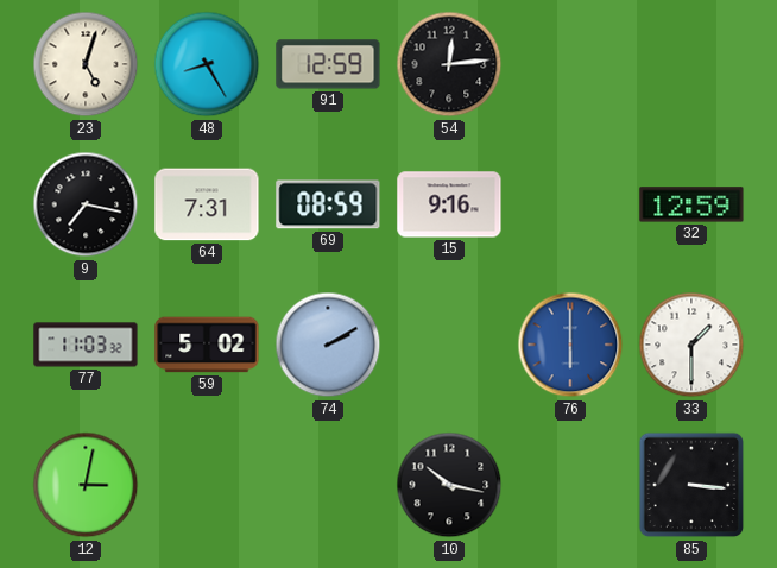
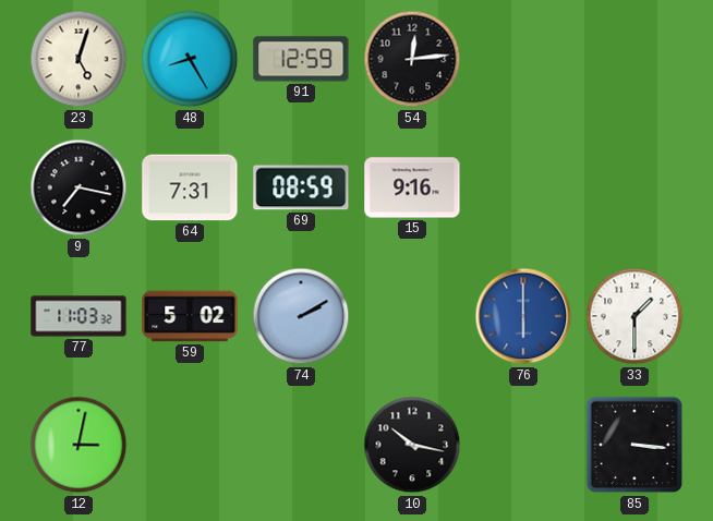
32: 12:59 -> none
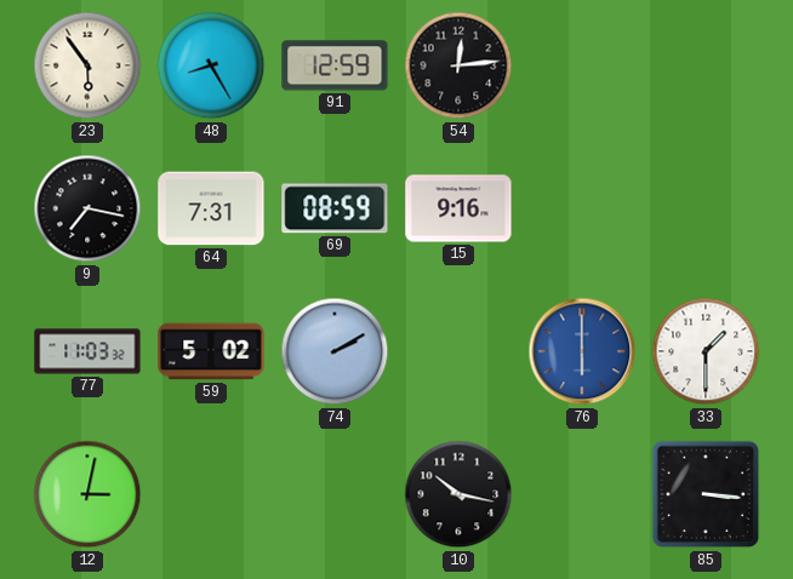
23: 5:03 -> 5:54
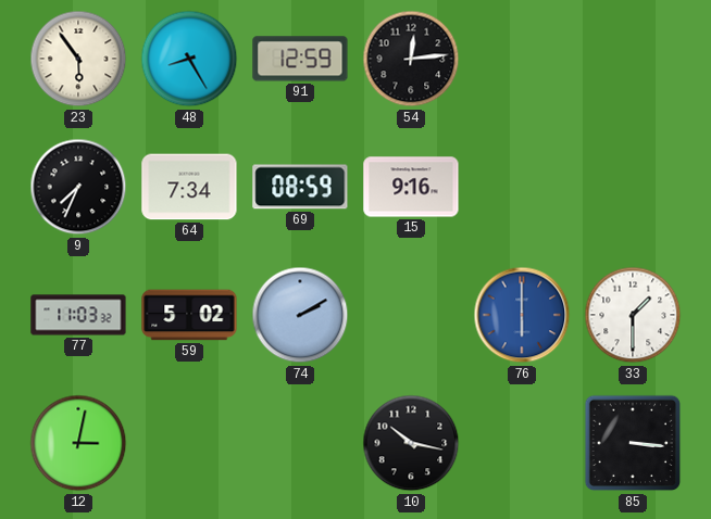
9: 7:17 -> 7:34
64: 7:31 -> 7:34
